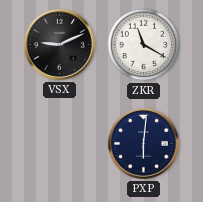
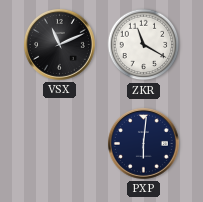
VSX: 9:11 -> 11:11
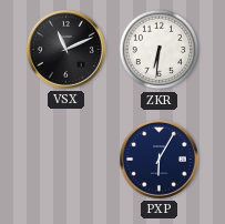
ZKR: 11:20 -> 6:31
PXP: 6:01 -> 6:05
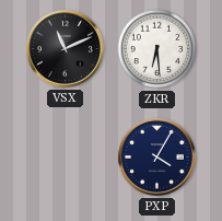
ZKR: 6:31 -> 6:29
PXP: 6:05 -> 4:05
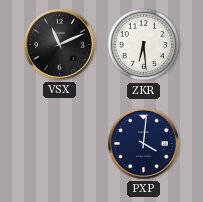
PXP: 4:05 -> 4:01
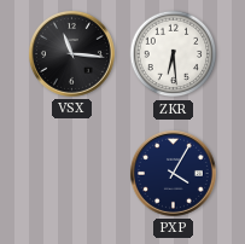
VSX: 11:11 -> 11:16
PXP: 4:01 -> 4:05
